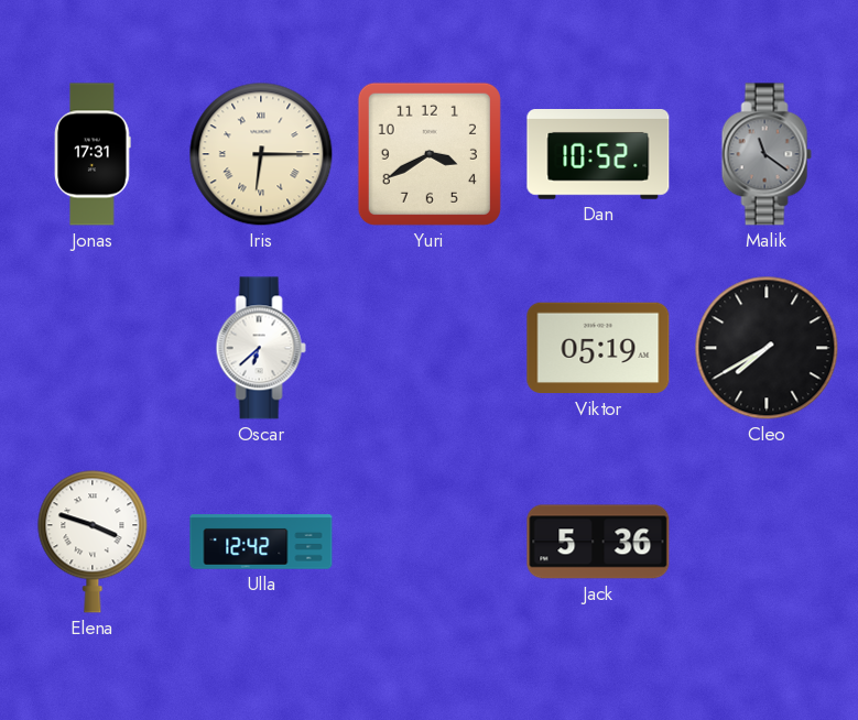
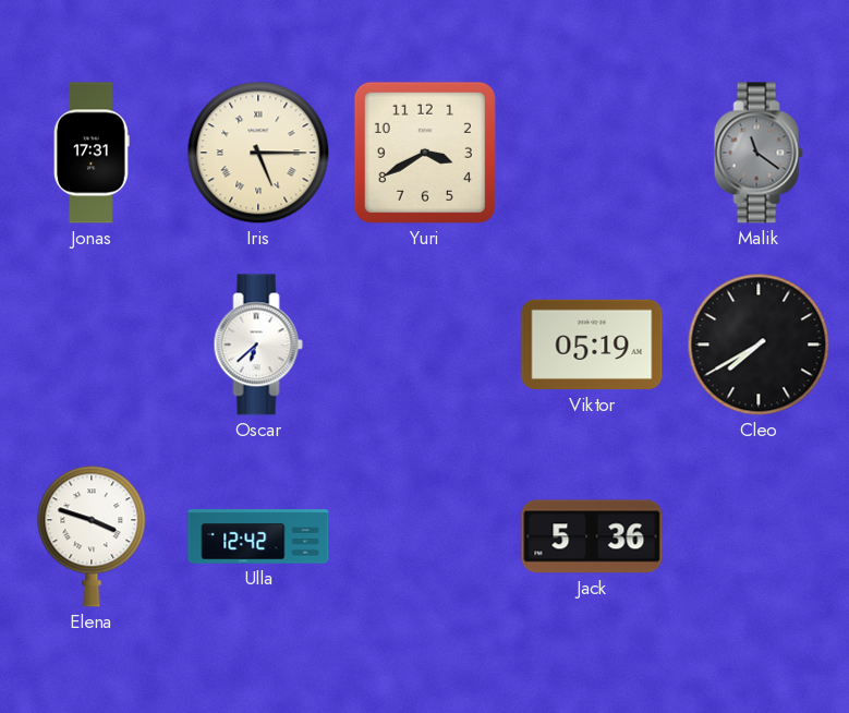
Iris: 6:15 -> 5:15
Dan: 10:52 -> none
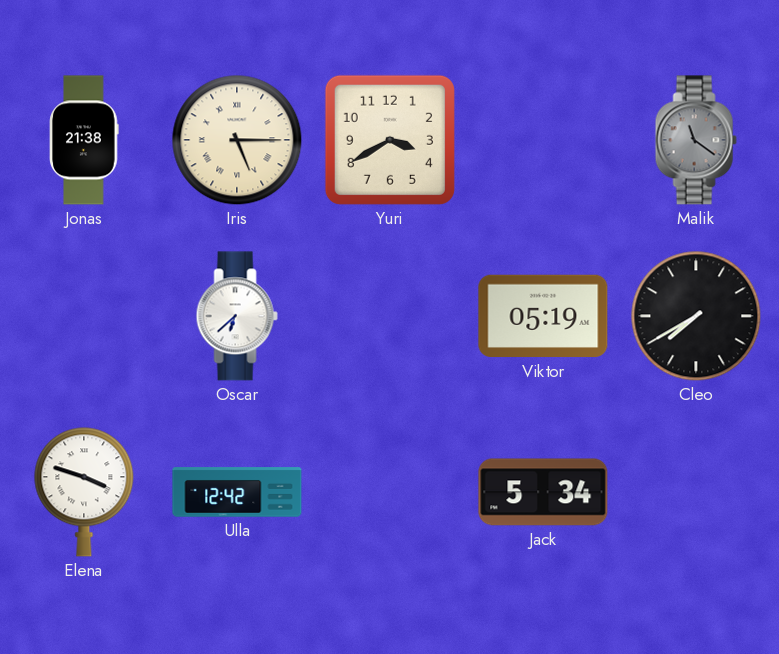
Jonas: 17:31 -> 21:38
Jack: 5:36 -> 5:34
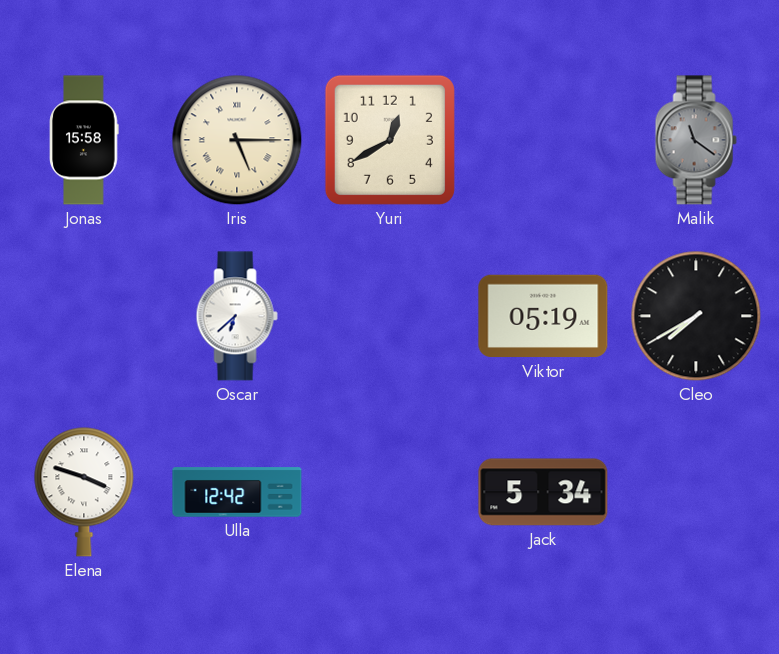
Jonas: 21:38 -> 15:58
Yuri: 3:40 -> 12:40
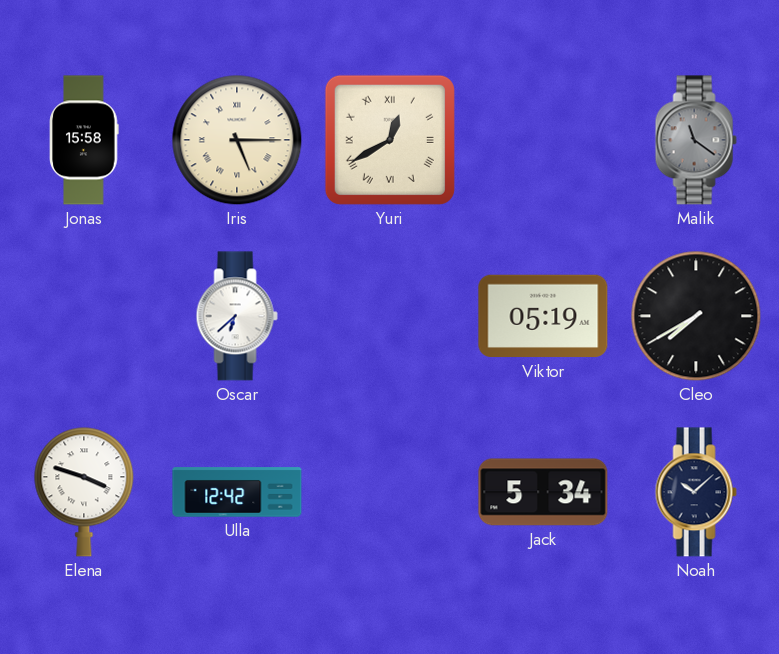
Yuri numerals: Arabic -> Roman
Noah: none -> 10:08
